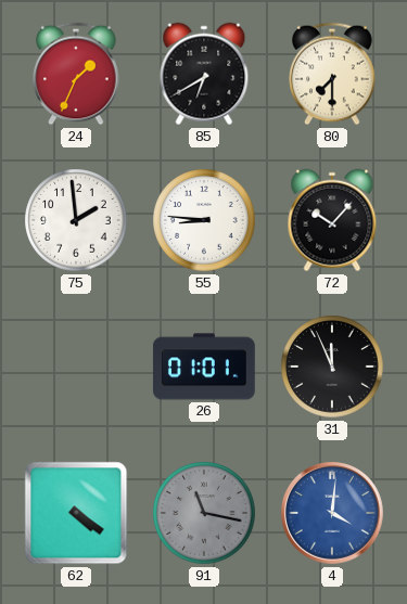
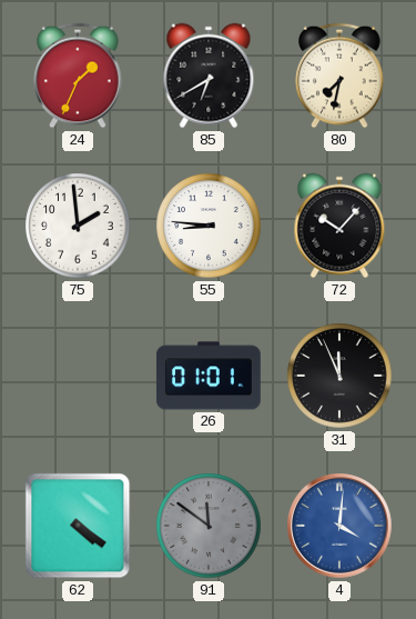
80: 7:30 -> 7:32
91: 11:17 -> 11:51
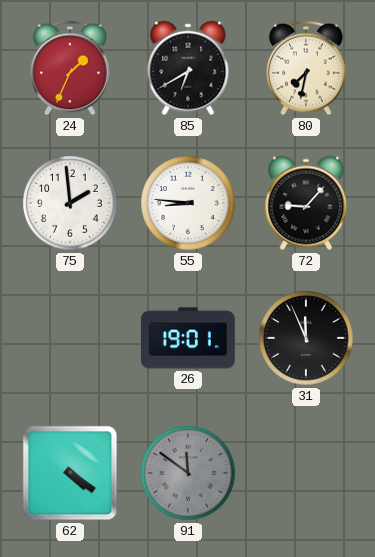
72: 10:07 -> 9:07
26: 01:01 -> 19:01
4: 4:01 -> none
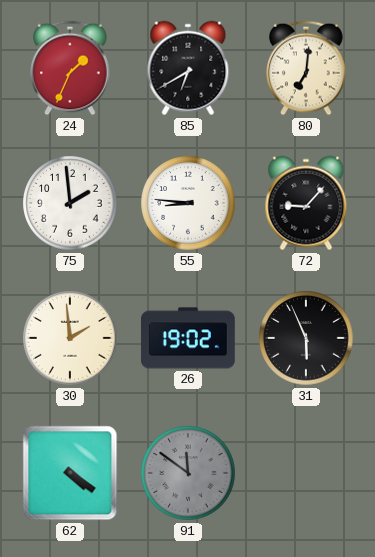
80: 7:32 -> 7:01
30: none -> 1:59
26: 19:01 -> 19:02
31: 11:56 -> 5:56
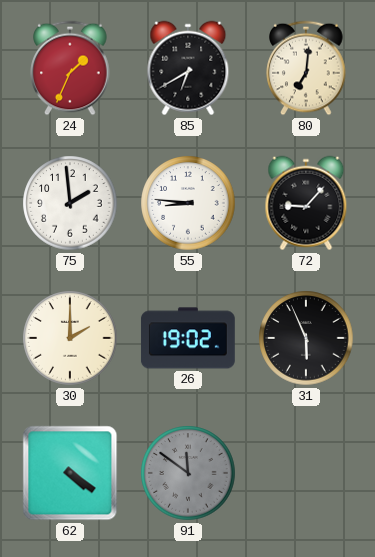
30: 1:59 -> 2:00
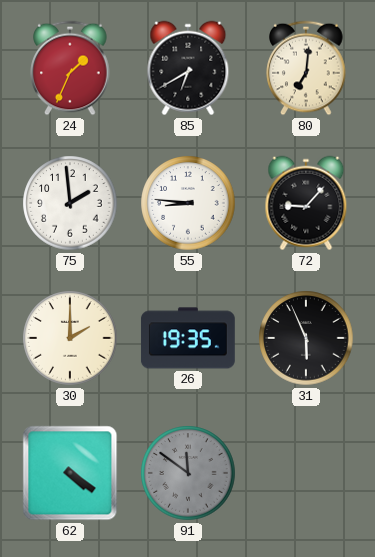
26: 19:02 -> 19:35
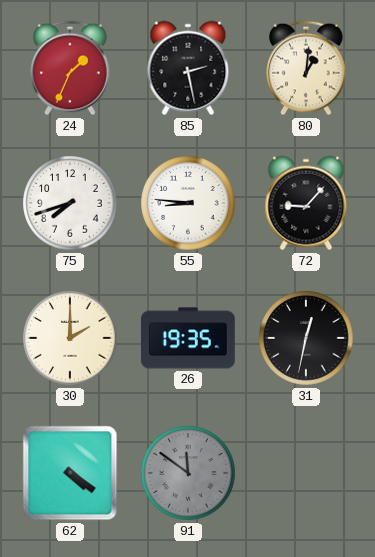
85: 6:40 -> 2:28
80: 7:01 -> 1:01
75: 1:59 -> 7:42
31: 5:56 -> 12:32
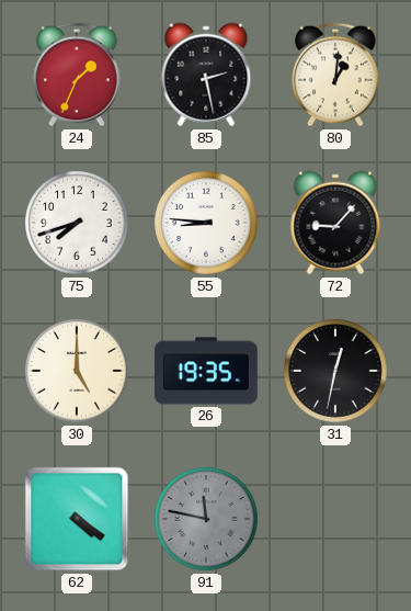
30: 2:00 -> 5:00
91: 11:51 -> 11:47
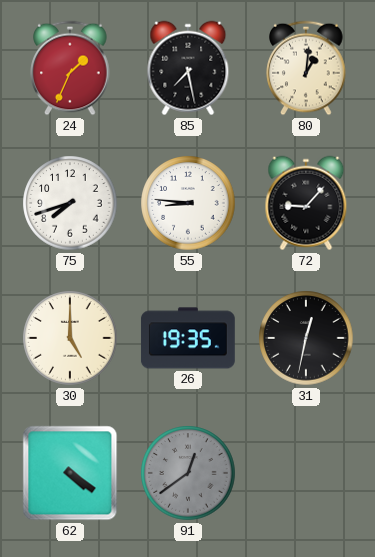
85: 2:28 -> 7:28
91: 11:47 -> 12:39
